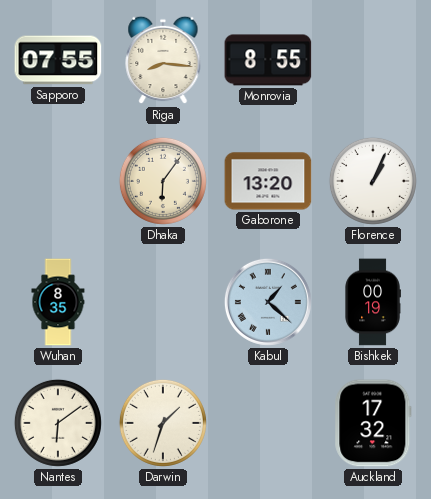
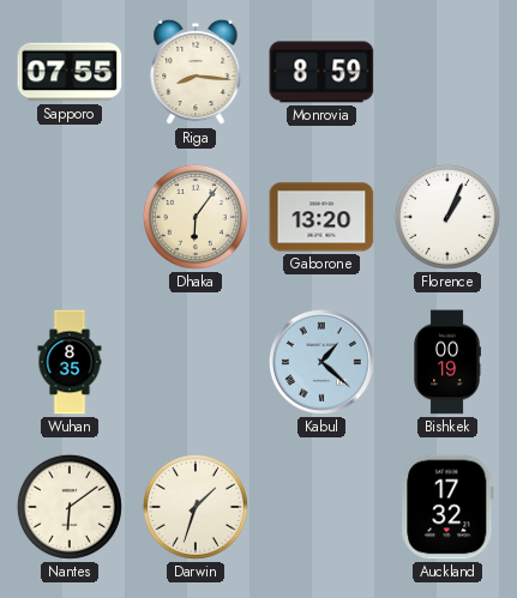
Monrovia: 8:55 -> 8:59
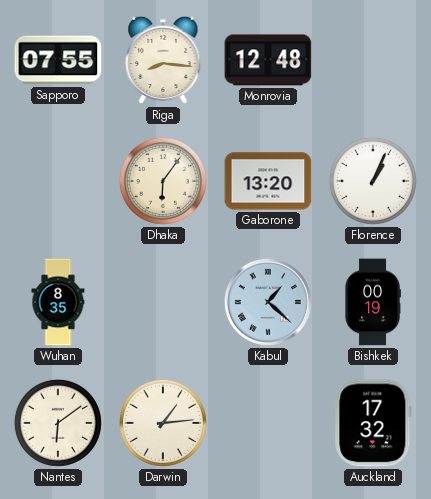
Monrovia: 8:59 -> 12:48
Darwin: 1:33 -> 1:14
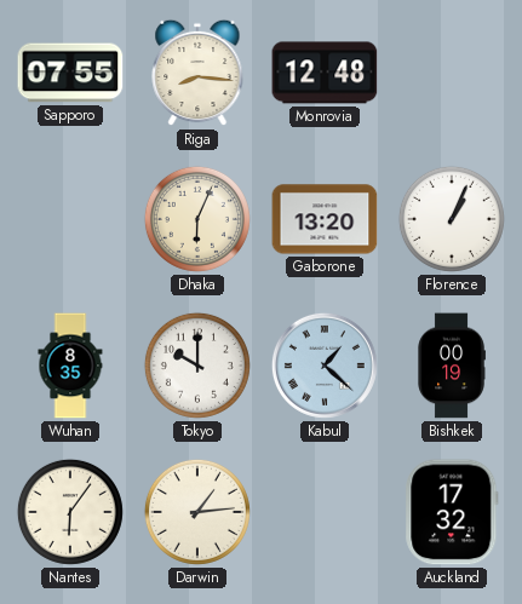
Dhaka: 6:06 -> 6:04
Tokyo: none -> 10:00
Nantes: 6:09 -> 6:06
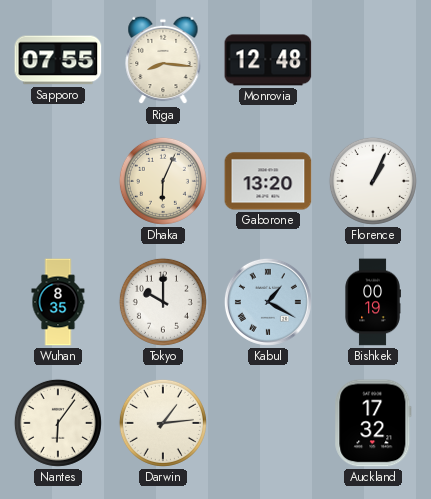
Kabul: 1:22 -> 1:20
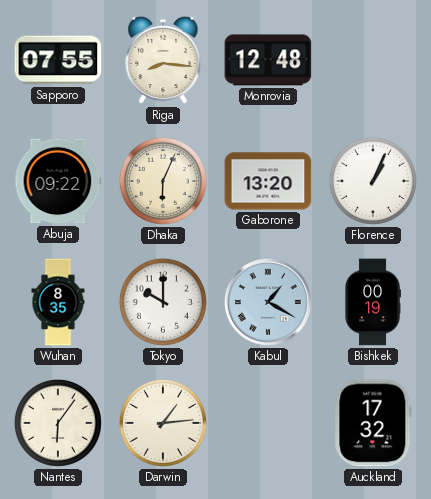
Abuja: none -> 09:22
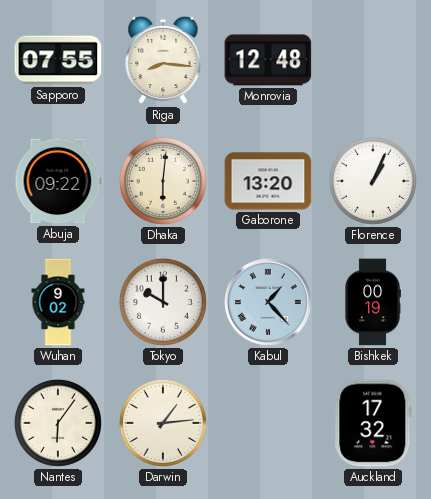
Dhaka: 6:04 -> 6:01
Wuhan: 8:35 -> 9:02
Kabul: 1:20 -> 1:23
